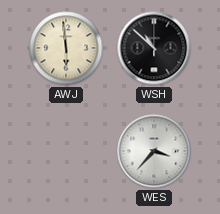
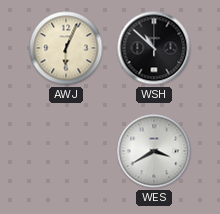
AWJ: 5:59 -> 6:04
WES: 3:37 -> 3:40
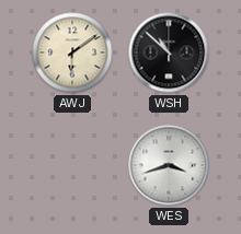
AWJ: 6:04 -> 6:09
WES: 3:40 -> 3:42
